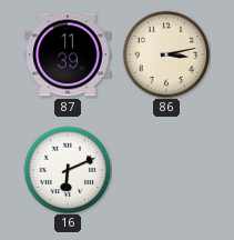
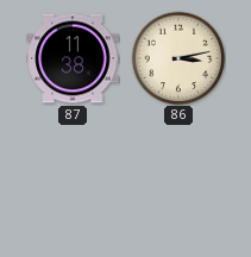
87: 11:39 -> 11:38
16: 6:11 -> none
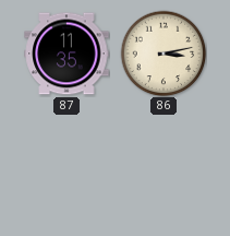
87: 11:38 -> 11:35
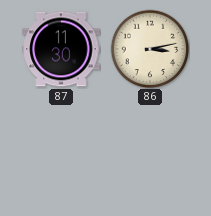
87: 11:35 -> 11:30
